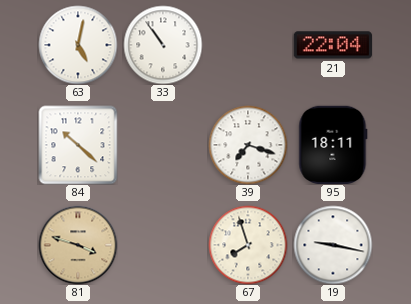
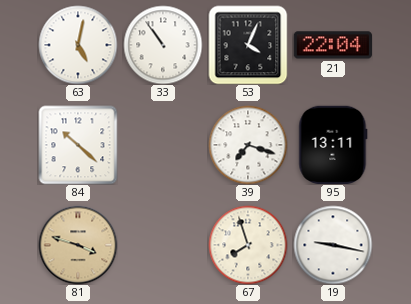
53: none -> 4:04
95: 18:11 -> 13:11
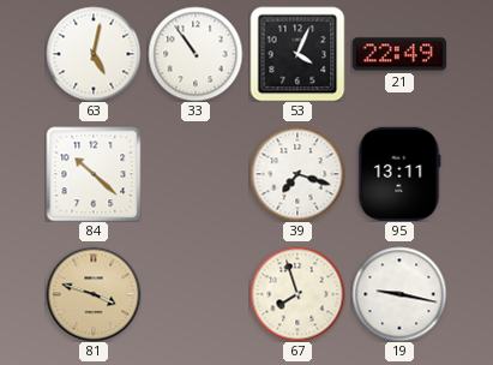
21: 22:04 -> 22:49
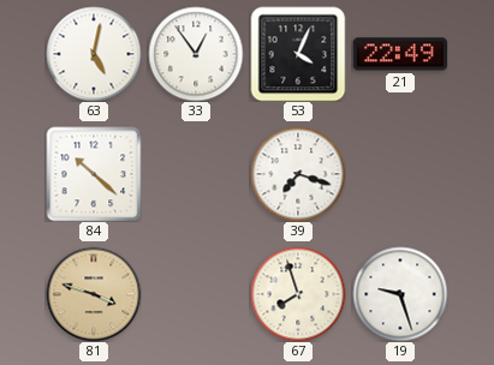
33: 10:54 -> 12:54
95: 13:11 -> none
19: 9:17 -> 9:27
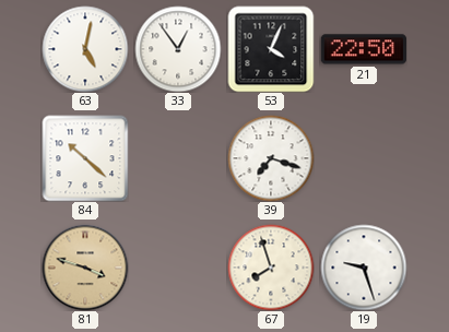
21: 22:49 -> 22:50
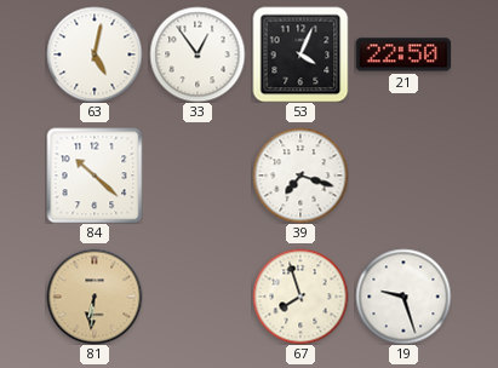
81: 3:48 -> 6:31
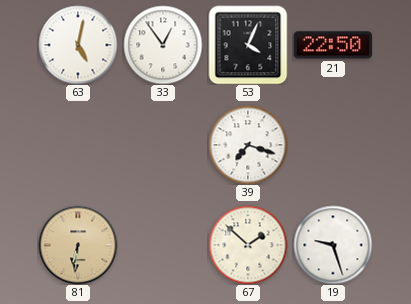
84: 10:22 -> none
67: 7:57 -> 1:52
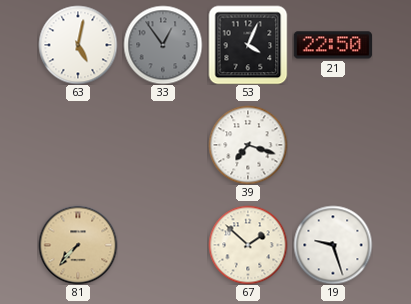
33 dial: white -> grey
81: 6:31 -> 7:37
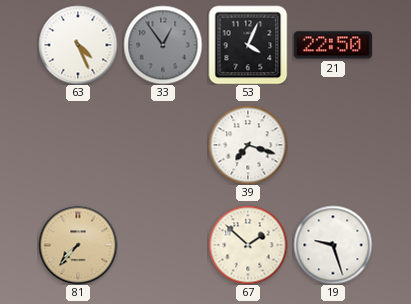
63: 5:02 -> 4:26
